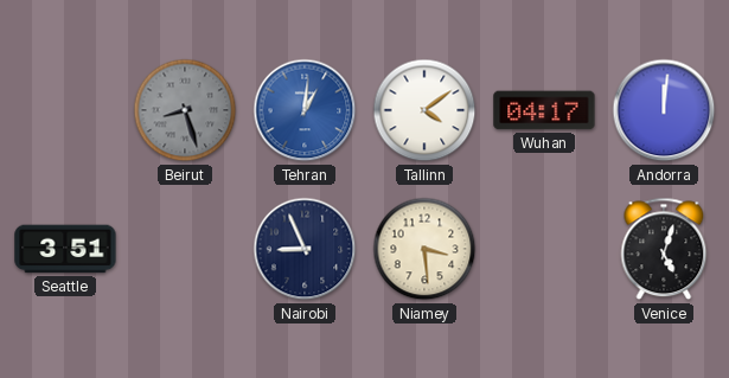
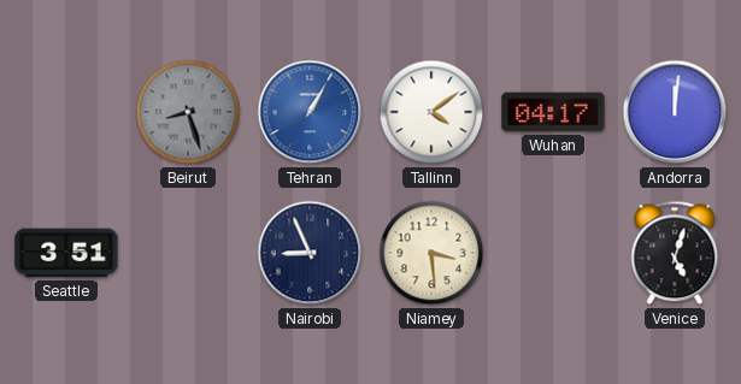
Tehran: 1:01 -> 1:05
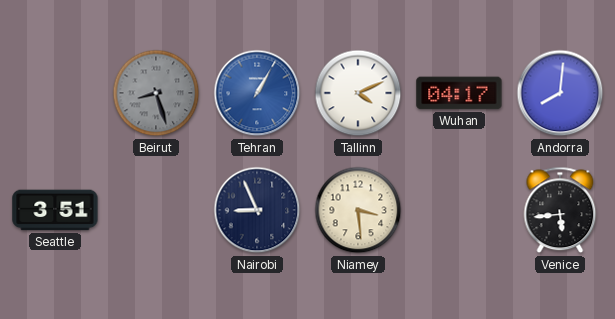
Tallinn: 4:09 -> 4:11
Andorra: 12:01 -> 8:01
Venice: 5:03 -> 5:44
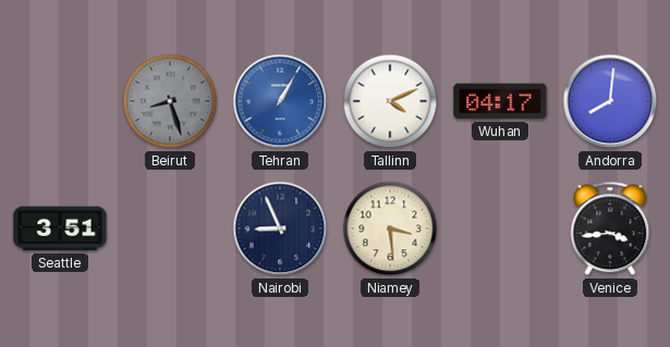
Venice: 5:44 -> 3:44
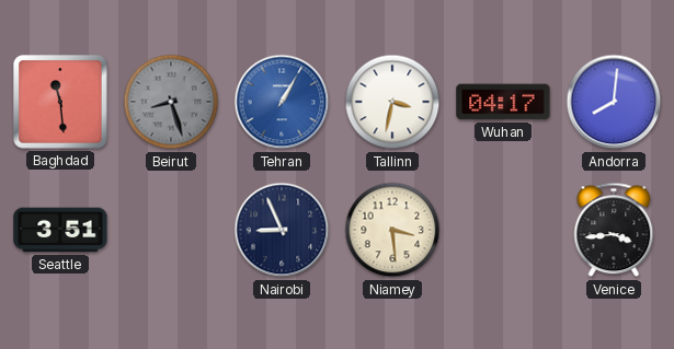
Baghdad: none -> 11:29
Tallinn: 4:11 -> 3:32
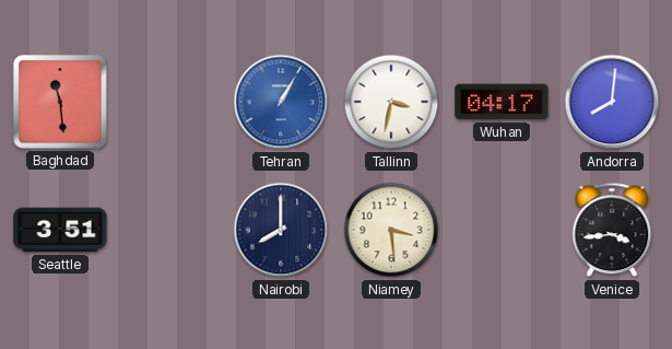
Beirut: 8:27 -> none
Nairobi: 8:56 -> 8:00
